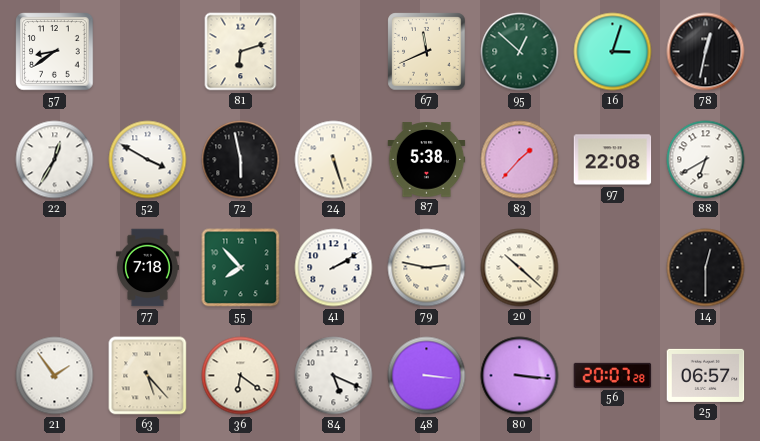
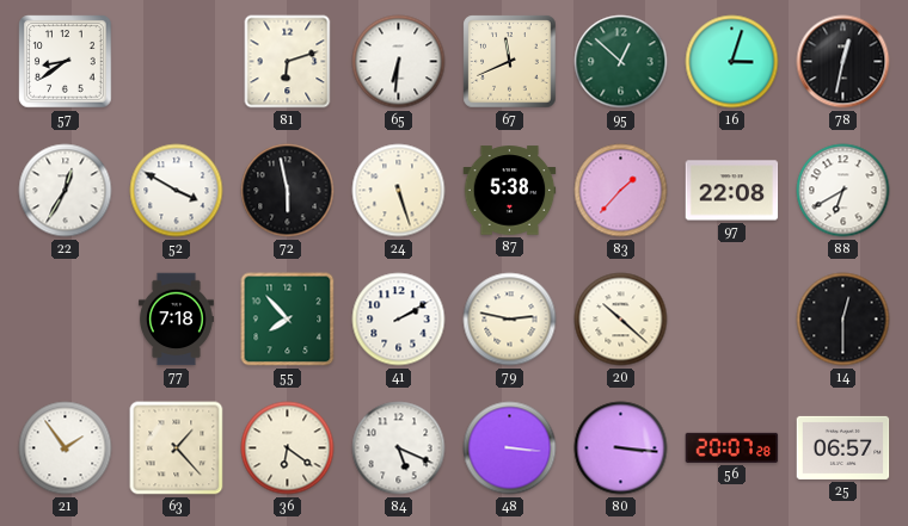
65: none -> 6:31
63: 5:23 -> 1:23
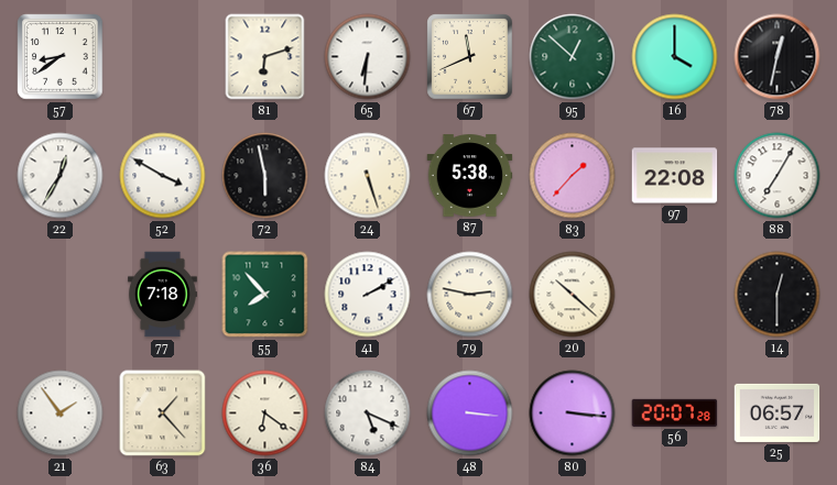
16: 3:03 -> 4:00
88: 6:40 -> 7:05
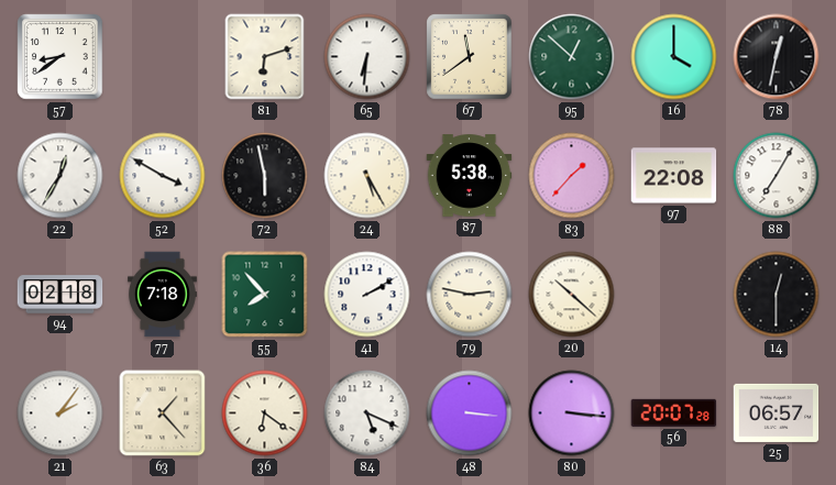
67: 11:41 -> 11:39
24: 5:27 -> 5:25
94: none -> 02:18
21: 1:54 -> 2:06
